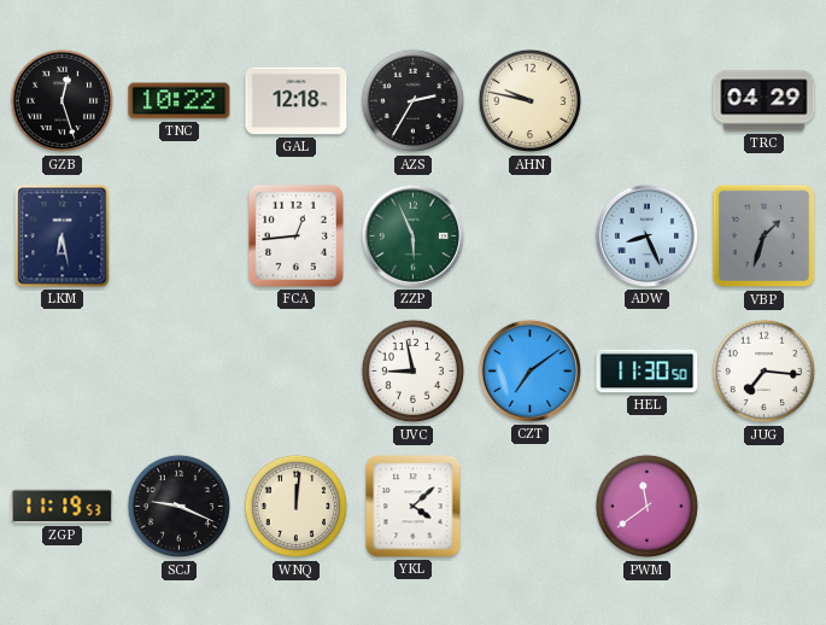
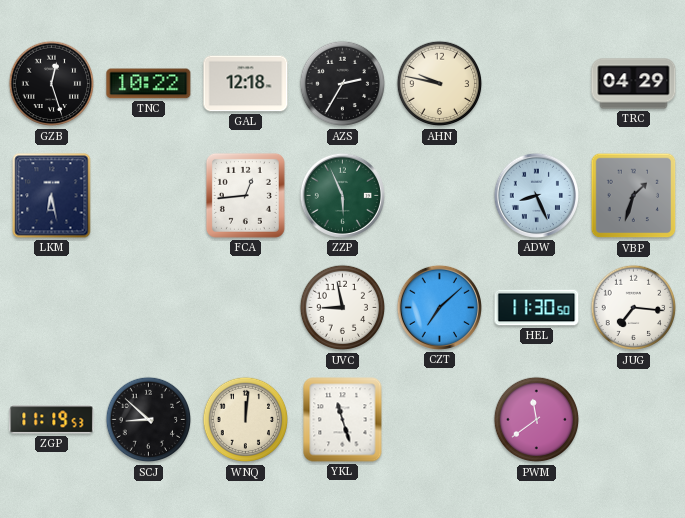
CZT: 7:09 -> 7:08
SCJ: 9:19 -> 8:52
YKL: 4:08 -> 11:27
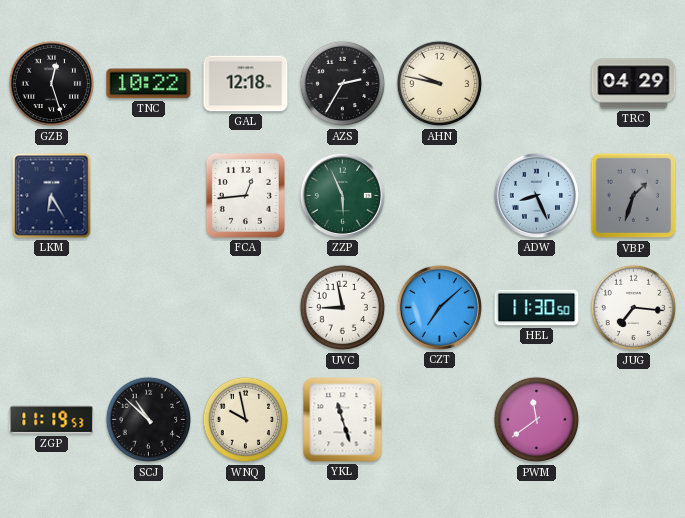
LKM: 6:28 -> 6:25
SCJ: 8:52 -> 10:52
WNQ: 12:01 -> 9:58
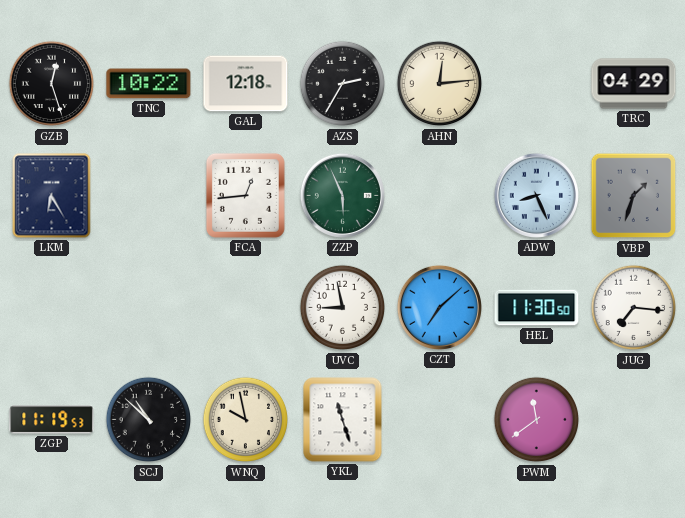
AHN: 9:47 -> 12:14
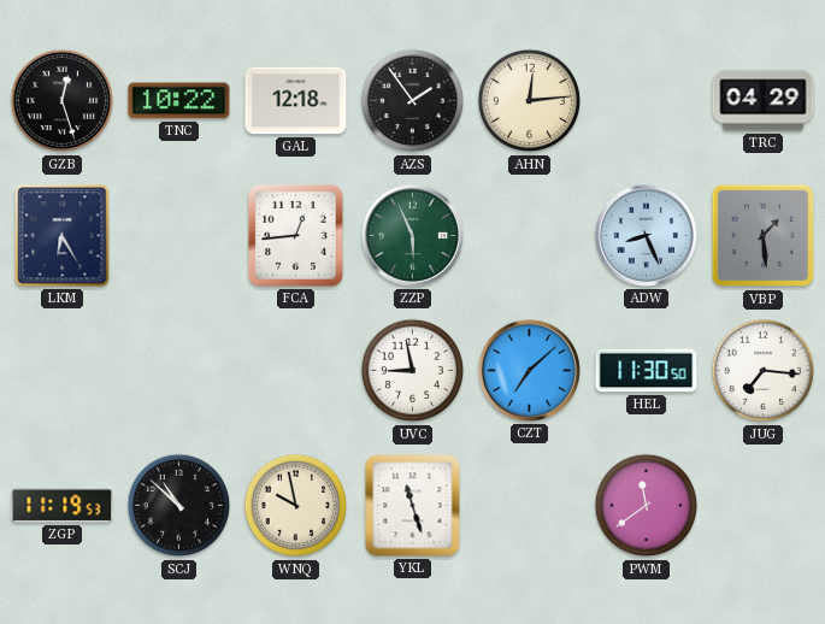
AZS: 2:35 -> 1:54
VBP: 1:33 -> 1:29
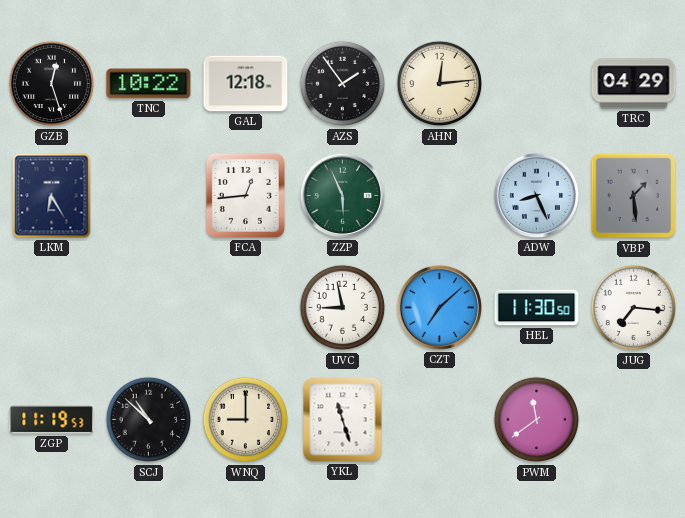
WNQ: 9:58 -> 9:00
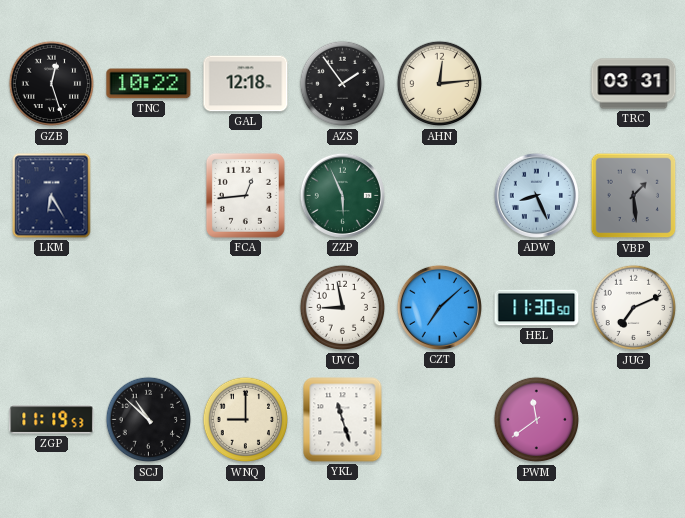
TRC: 04:29 -> 03:31
JUG: 7:16 -> 7:11
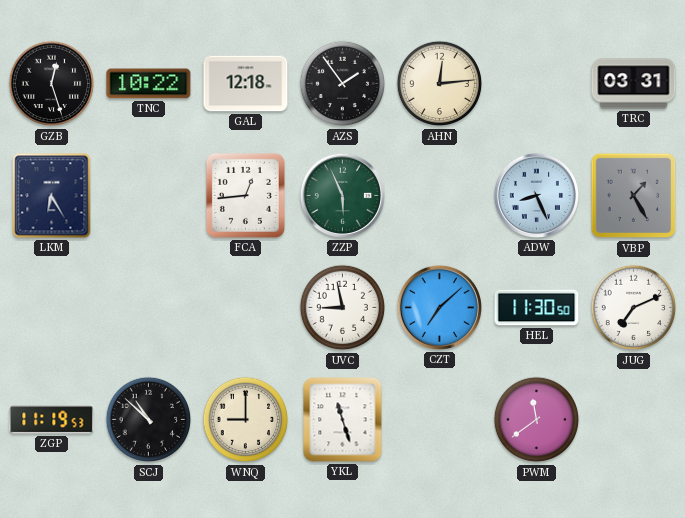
VBP: 1:29 -> 1:25
